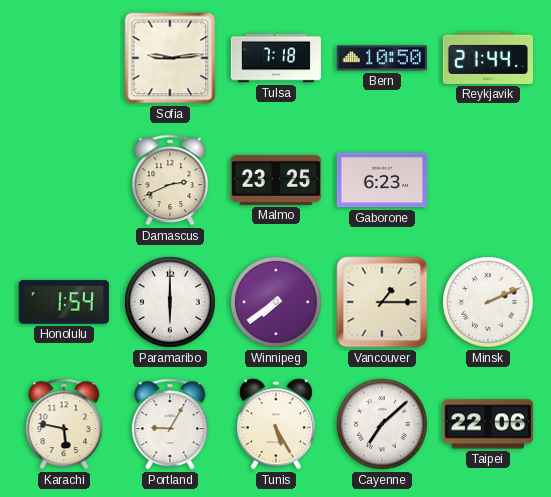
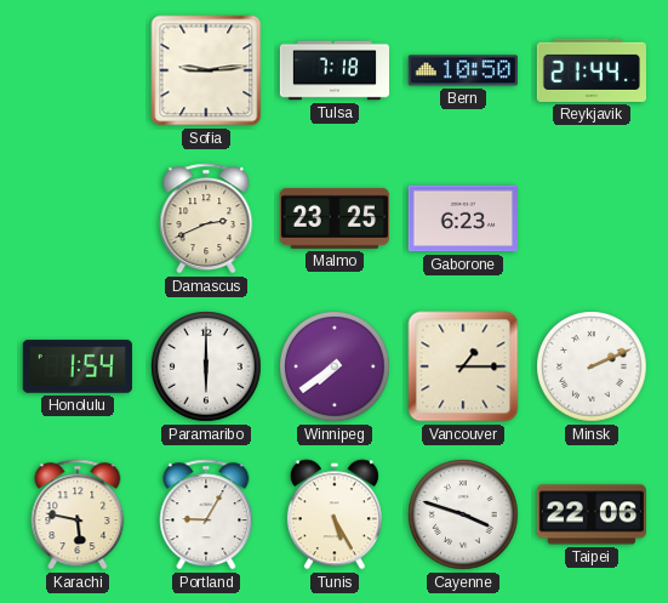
Cayenne: 7:08 -> 3:48
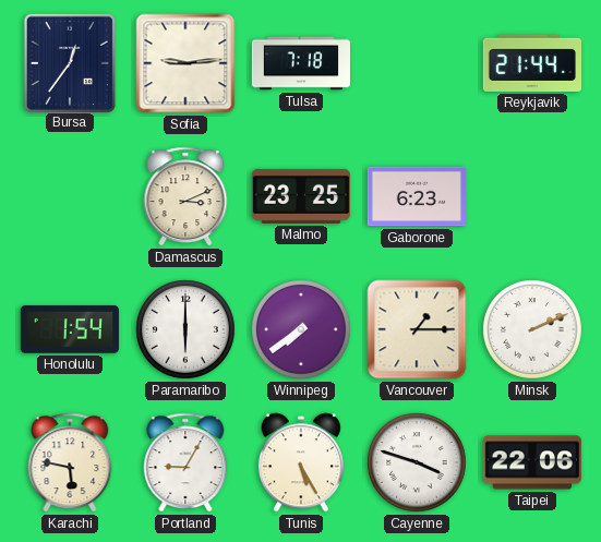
Bursa: none -> 12:36
Bern: 10:50 -> none
Damascus: 2:41 -> 3:11
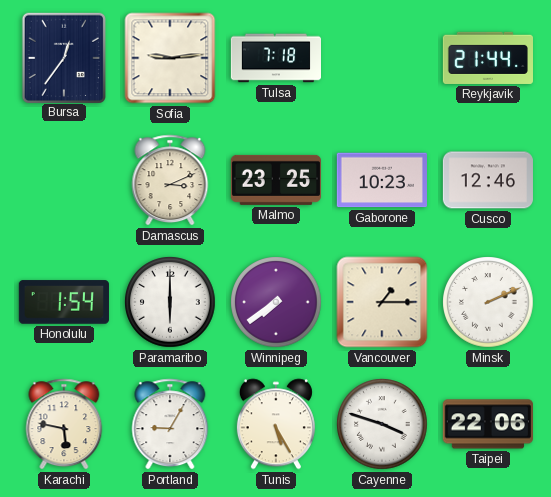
Gaborone: 6:23 -> 10:23
Cusco: none -> 12:46
